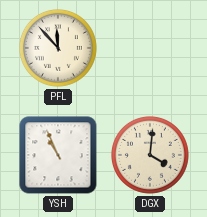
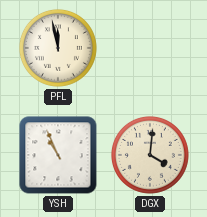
PFL: 11:53 -> 11:58
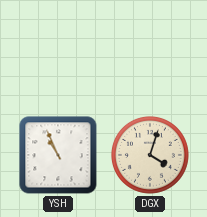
PFL: 11:58 -> none
DGX: 4:01 -> 4:03
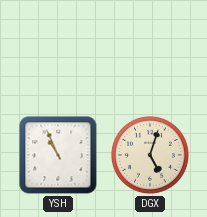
DGX: 4:03 -> 5:03
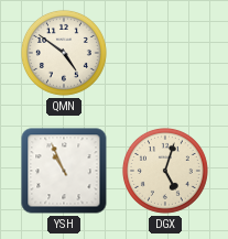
QMN: none -> 4:51
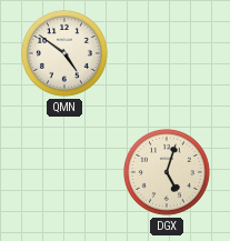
YSH: 10:56 -> none
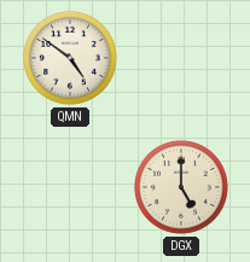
DGX: 5:03 -> 5:00
